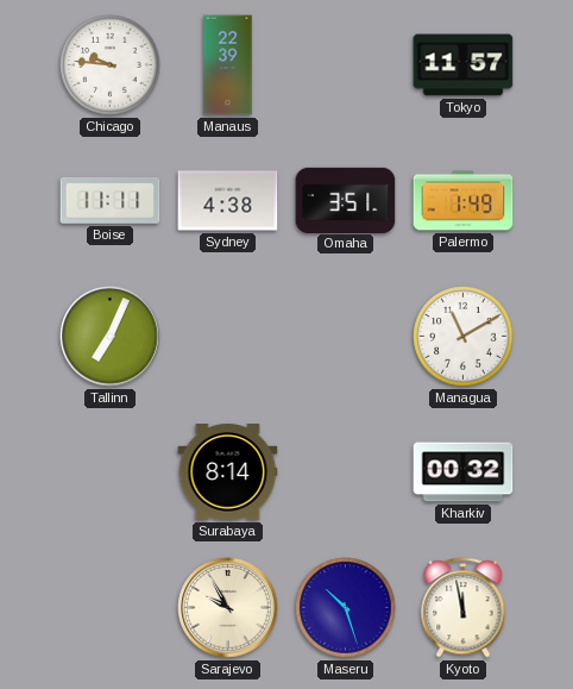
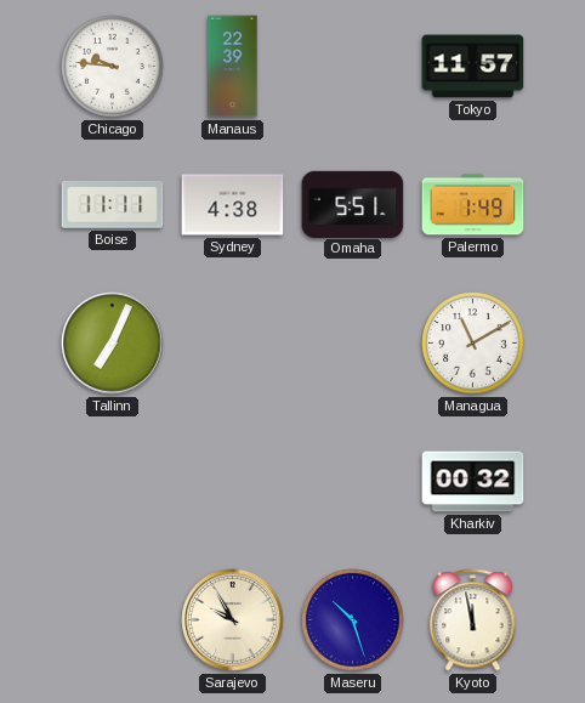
Omaha: 3:51 -> 5:51
Surabaya: 8:14 -> none
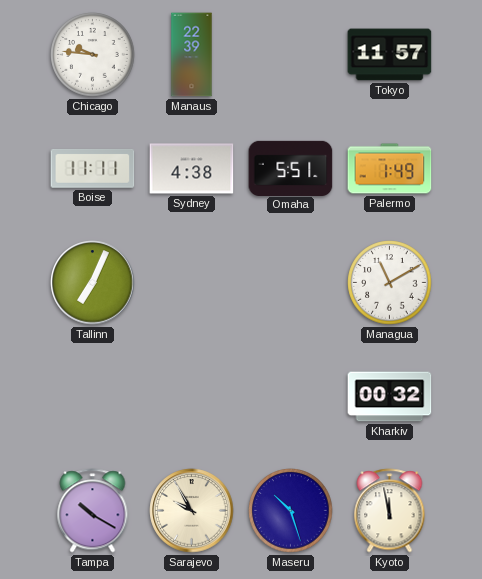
Tampa: none -> 10:20
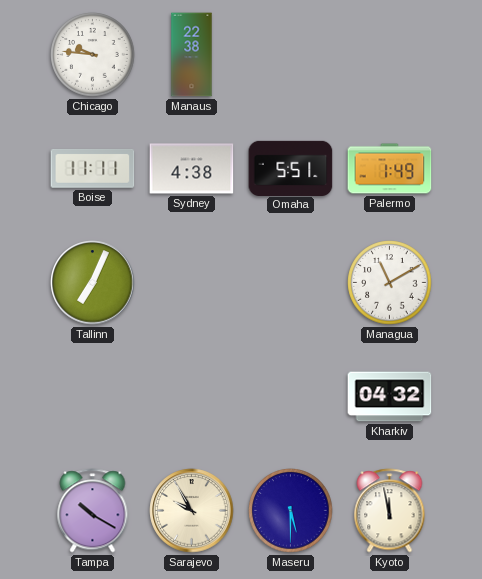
Manaus: 22:39 -> 22:38
Tokyo: 11:57 -> none
Kharkiv: 00:32 -> 04:32
Maseru: 10:27 -> 5:30
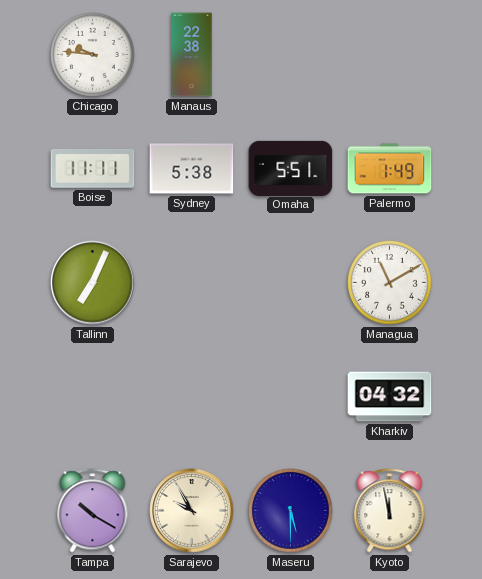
Sydney: 4:38 -> 5:38
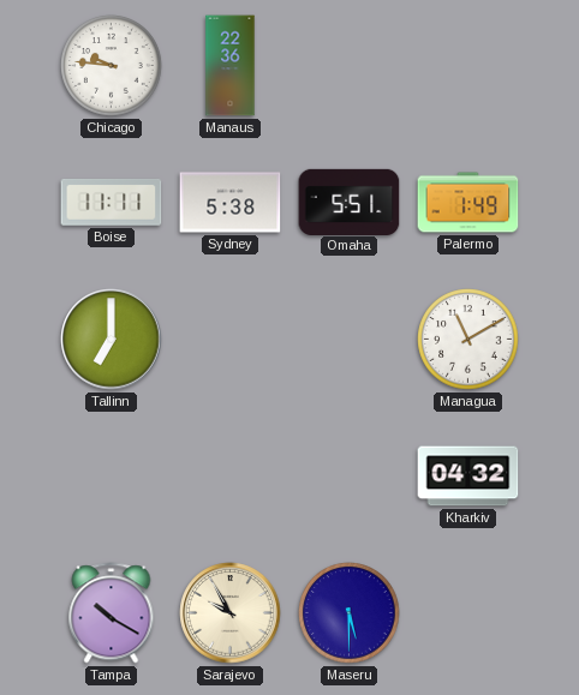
Manaus: 22:38 -> 22:36
Tallinn: 7:04 -> 7:00
Kyoto: 11:58 -> none
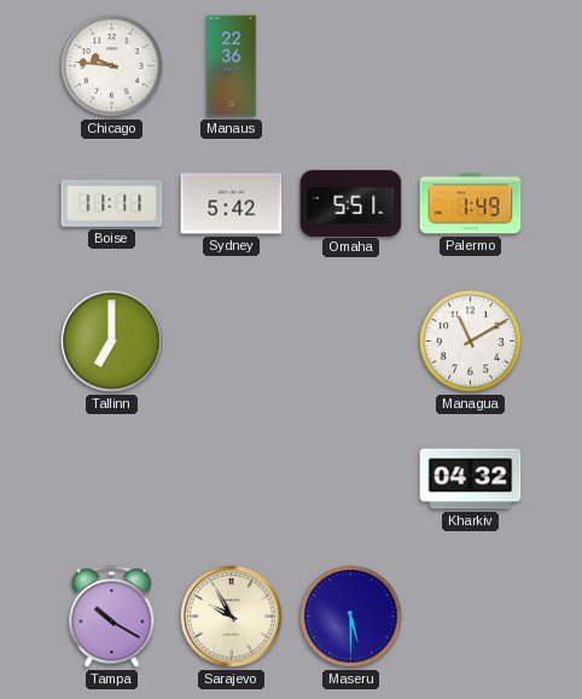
Sydney: 5:38 -> 5:42
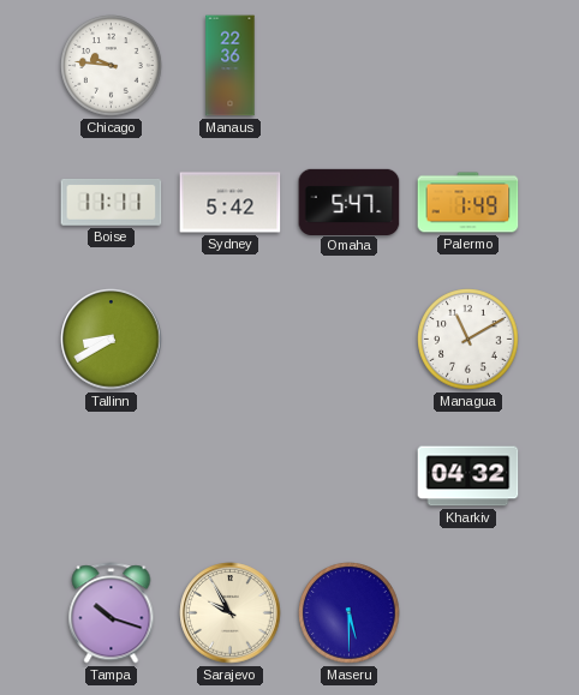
Omaha: 5:51 -> 5:47
Tallinn: 7:00 -> 8:40
Tampa: 10:20 -> 10:18
